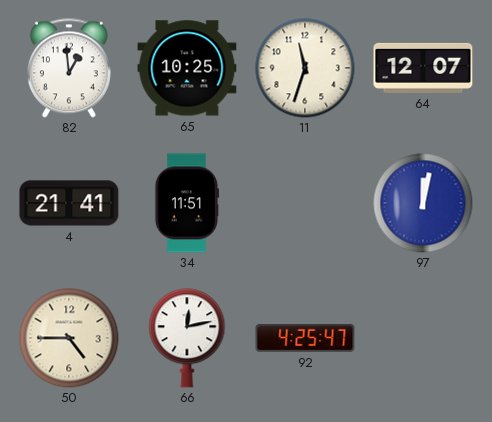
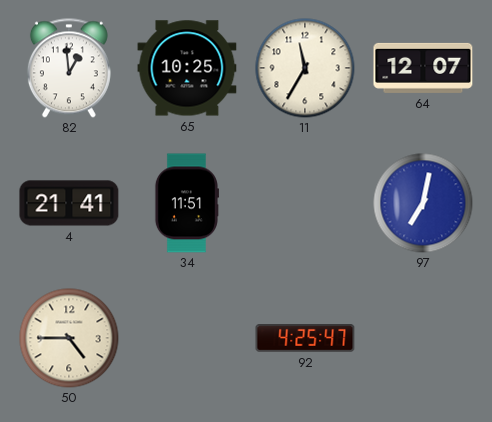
11: 11:33 -> 11:35
97: 12:02 -> 7:02
66: 12:13 -> none
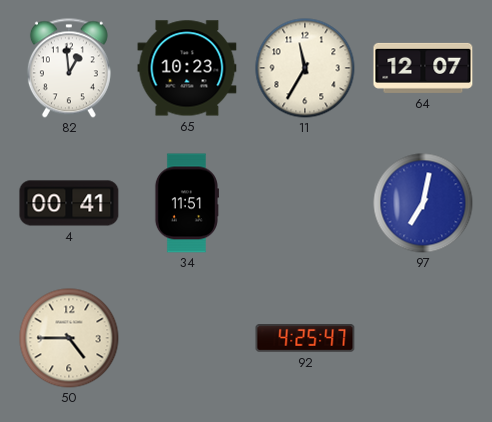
65: 10:25 -> 10:23
4: 21:41 -> 00:41
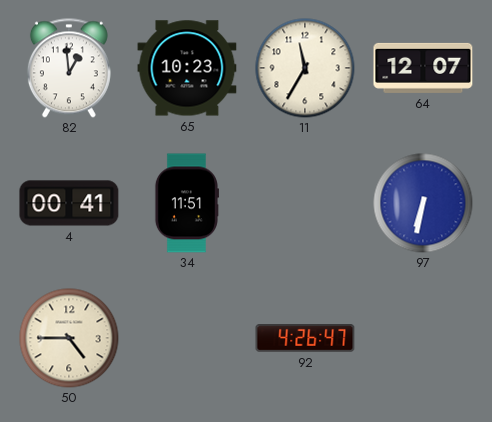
97: 7:02 -> 6:32
92: 4:25 -> 4:26
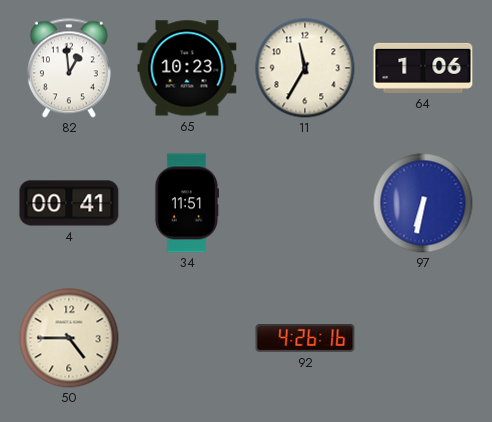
64: 12:07 -> 1:06
92: 4:26:47 -> 4:26:16
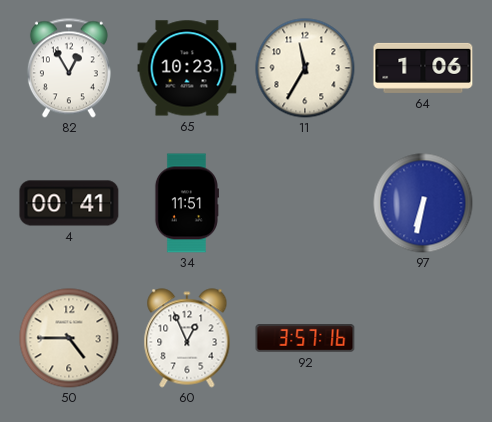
82: 12:59 -> 12:55
60: none -> 12:56
92: 4:26 -> 3:57
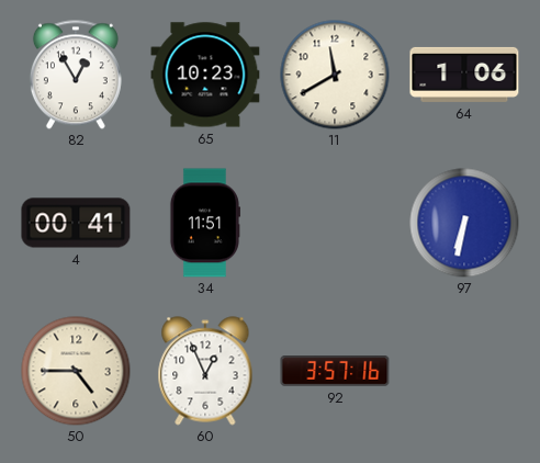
11: 11:35 -> 11:40
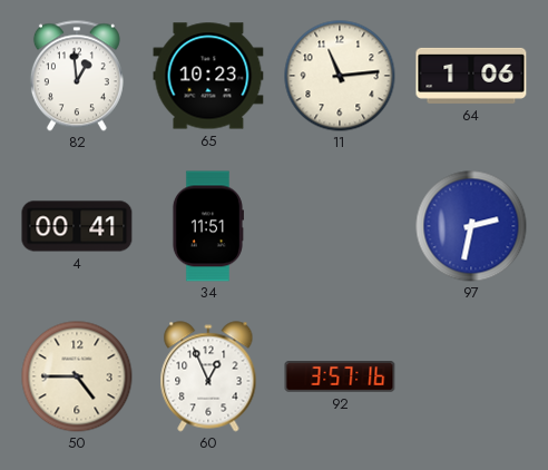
82: 12:55 -> 12:59
11: 11:40 -> 11:14
97: 6:32 -> 2:32
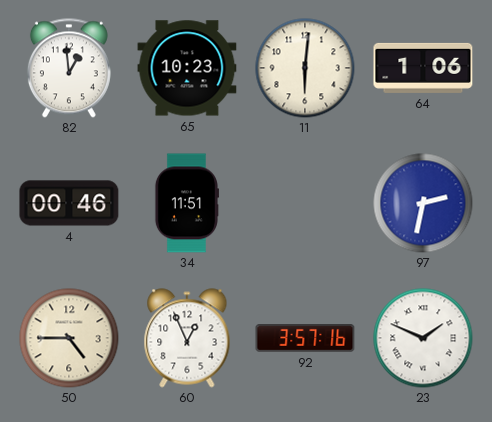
11: 11:14 -> 6:01
4: 00:41 -> 00:46
23: none -> 1:49
